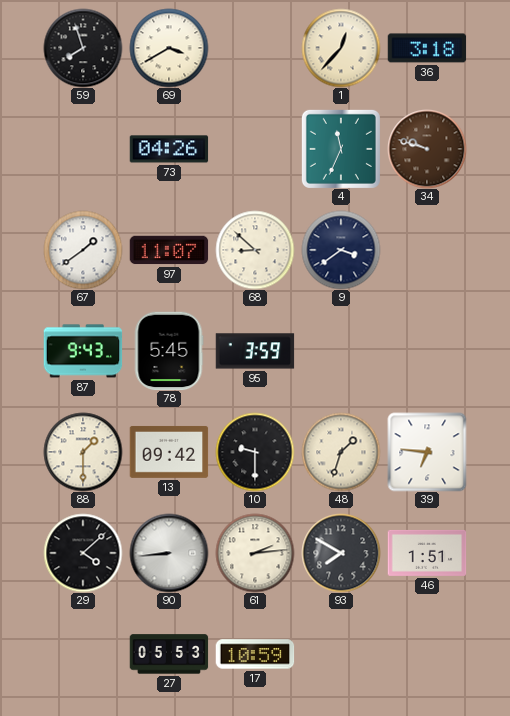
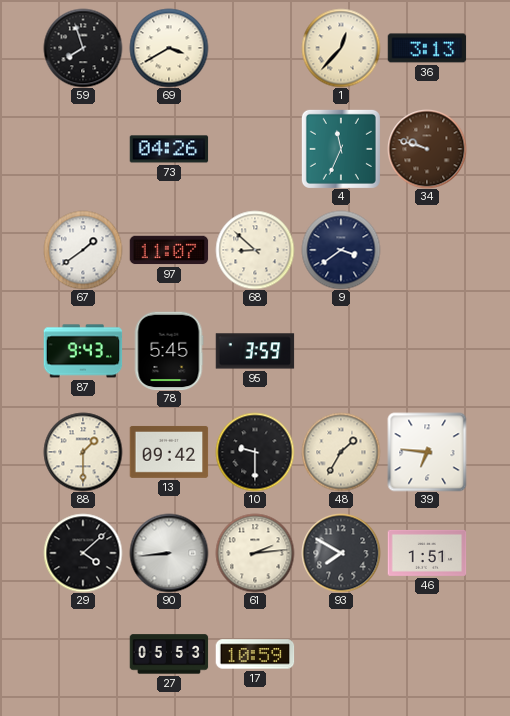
36: 3:18 -> 3:13
48: 1:33 -> 1:35
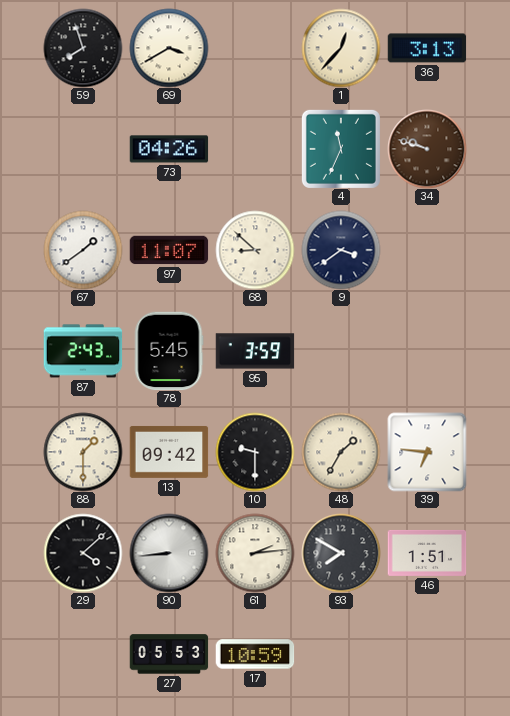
87: 9:43 -> 2:43
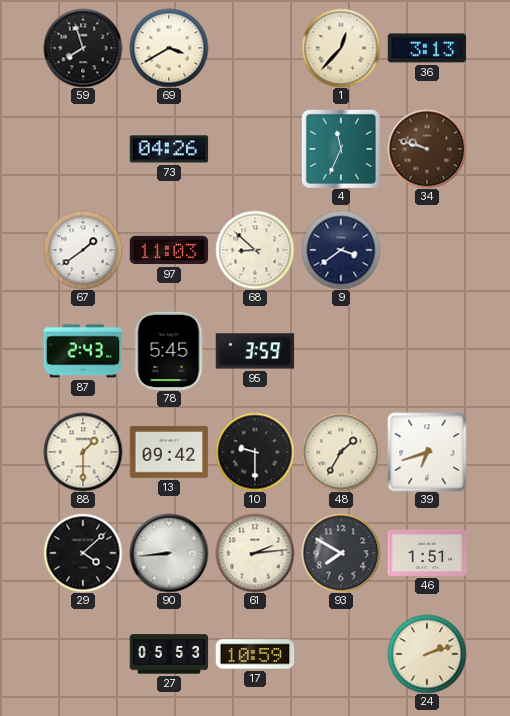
97: 11:07 -> 11:03
39: 6:46 -> 6:42
24: none -> 2:12
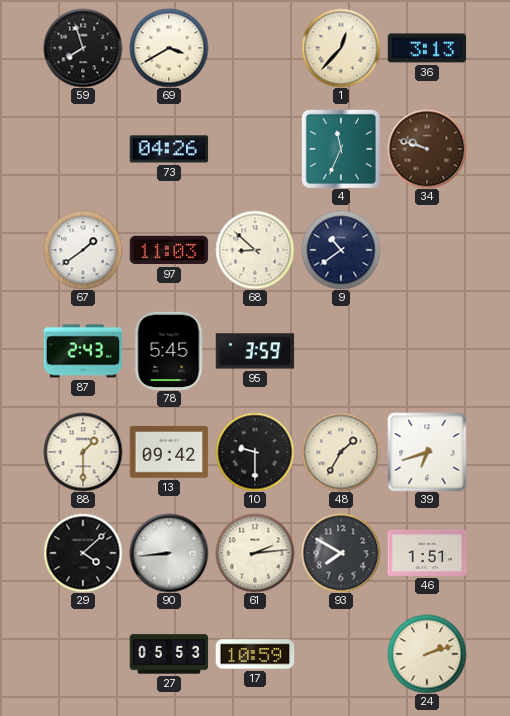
9: 3:39 -> 10:39
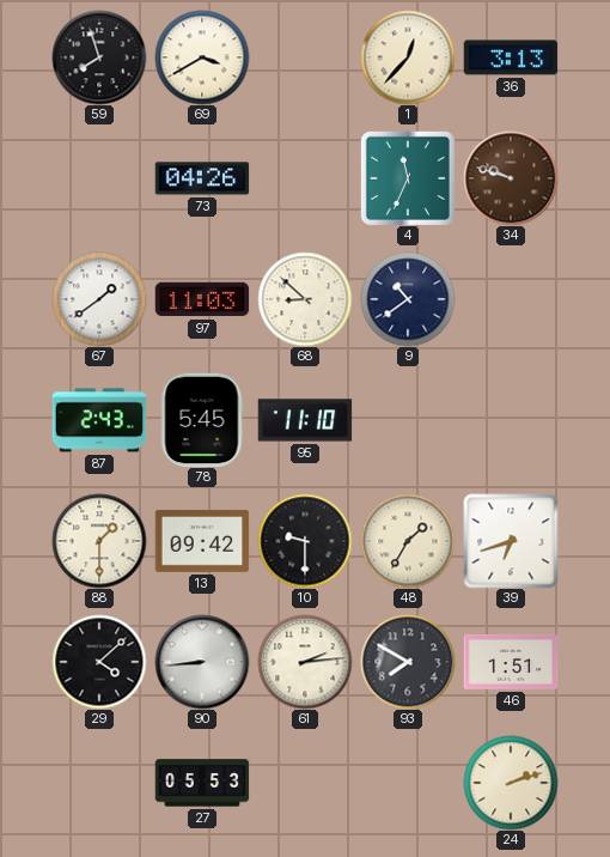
95: 3:59 -> 11:10
17: 10:59 -> none
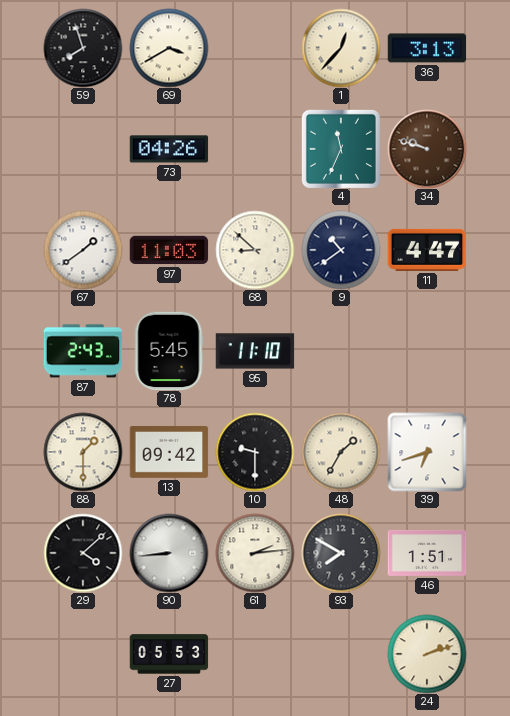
11: none -> 4:47
